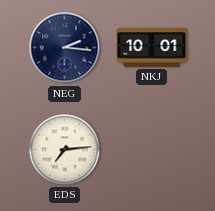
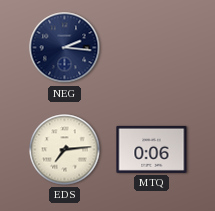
NKJ: 10:01 -> none
MTQ: none -> 0:06
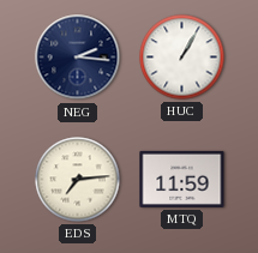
HUC: none -> 1:05
MTQ: 0:06 -> 11:59
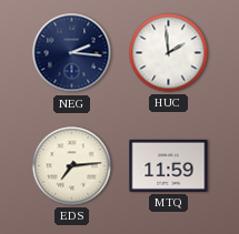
HUC: 1:05 -> 1:59
